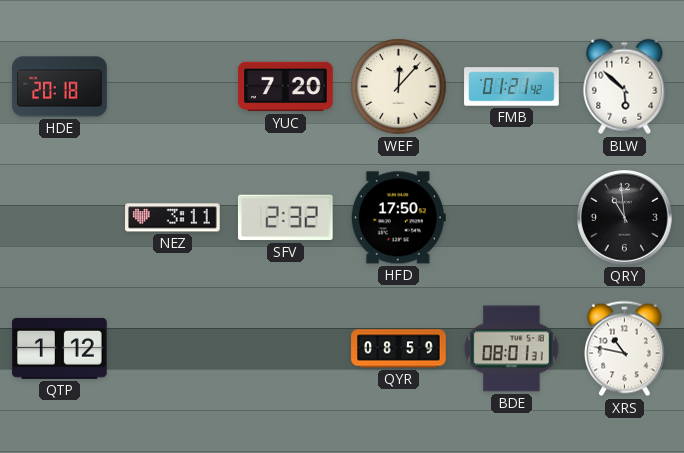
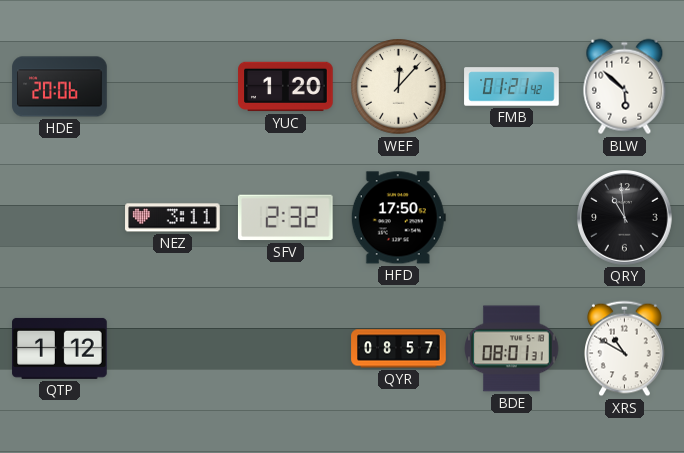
HDE: 20:18 -> 20:06
YUC: 7:20 -> 1:20
QYR: 08:59 -> 08:57
XRS: 10:47 -> 10:50
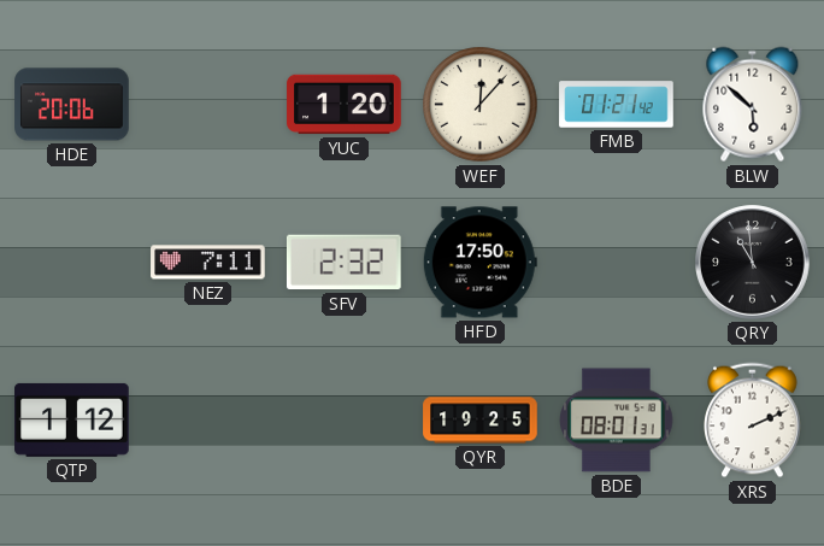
NEZ: 3:11 -> 7:11
QYR: 08:57 -> 19:25
XRS: 10:50 -> 2:11
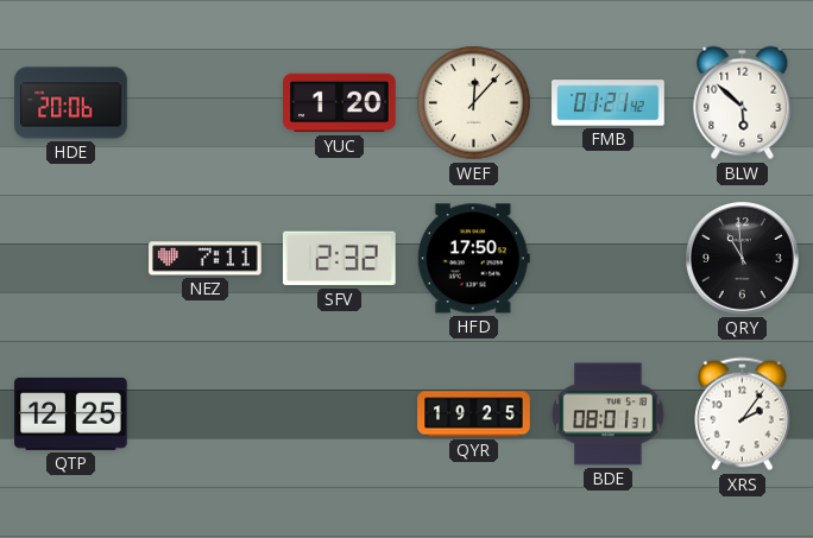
QTP: 1:12 -> 12:25
XRS: 2:11 -> 2:06
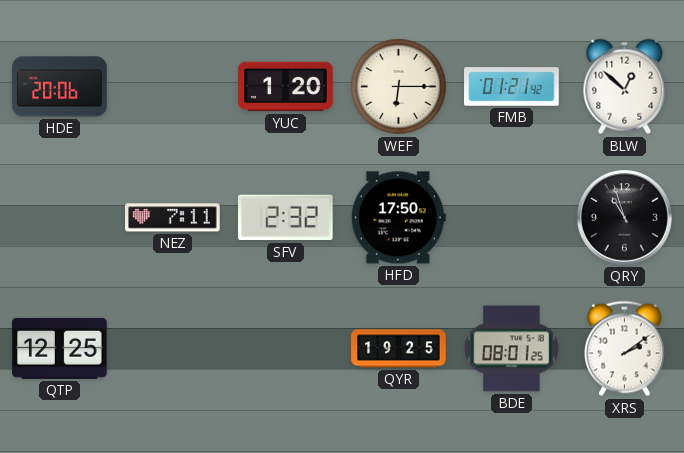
WEF: 12:07 -> 6:15
BLW: 5:52 -> 12:52
QRY: 10:59 -> 10:57
BDE: 08:01:31 -> 08:01:25
XRS: 2:06 -> 2:09
